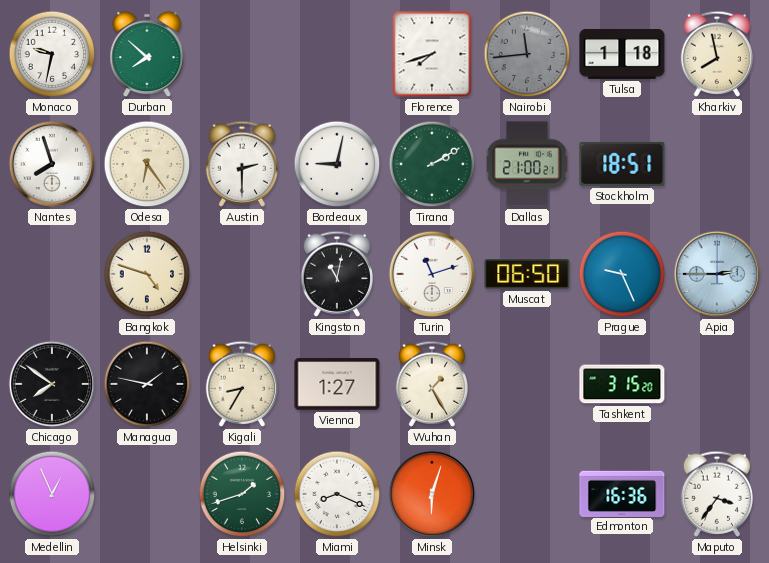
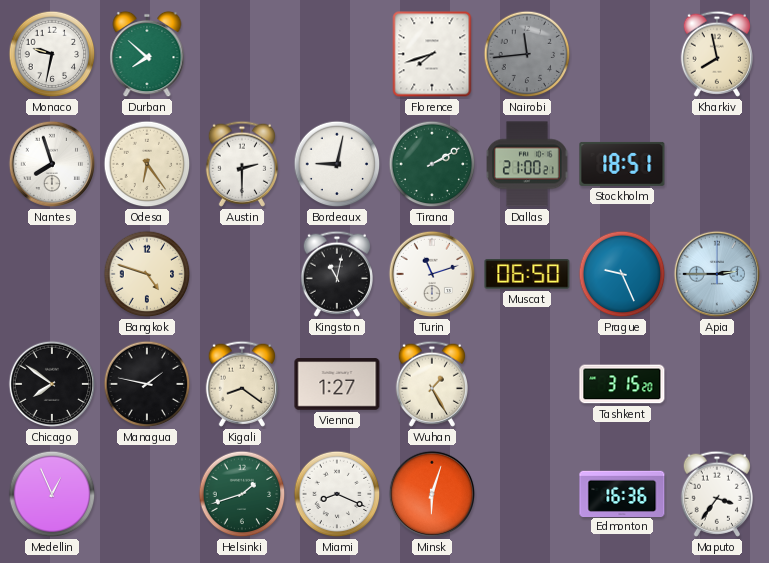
Tulsa: 1:18 -> none
Kigali: 8:35 -> 8:21
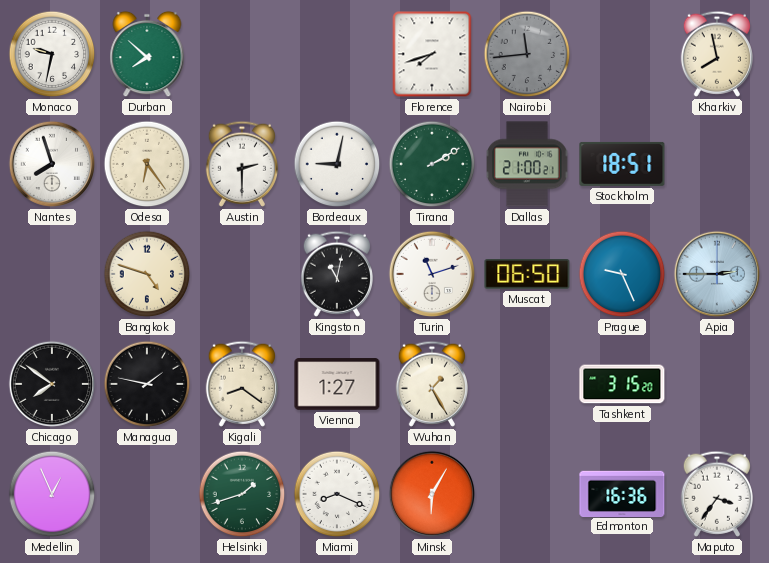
Minsk: 6:03 -> 6:05
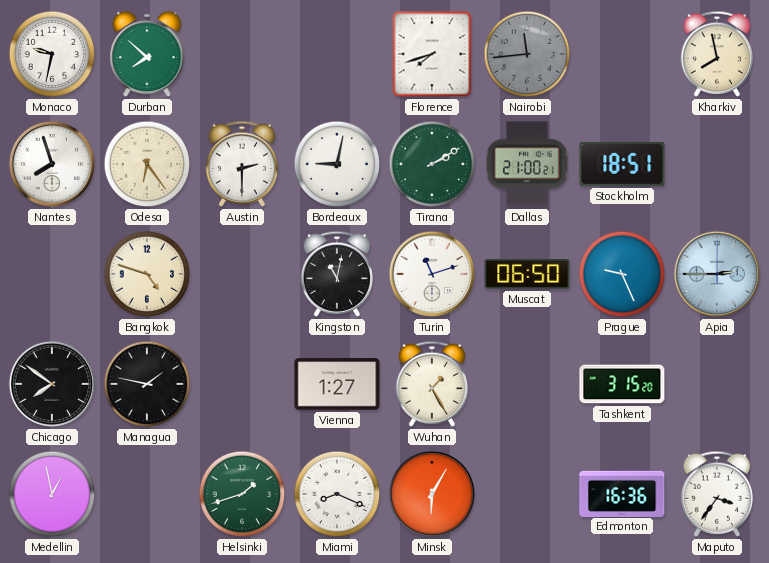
Kigali: 8:21 -> none
Medellin: 12:56 -> 12:58
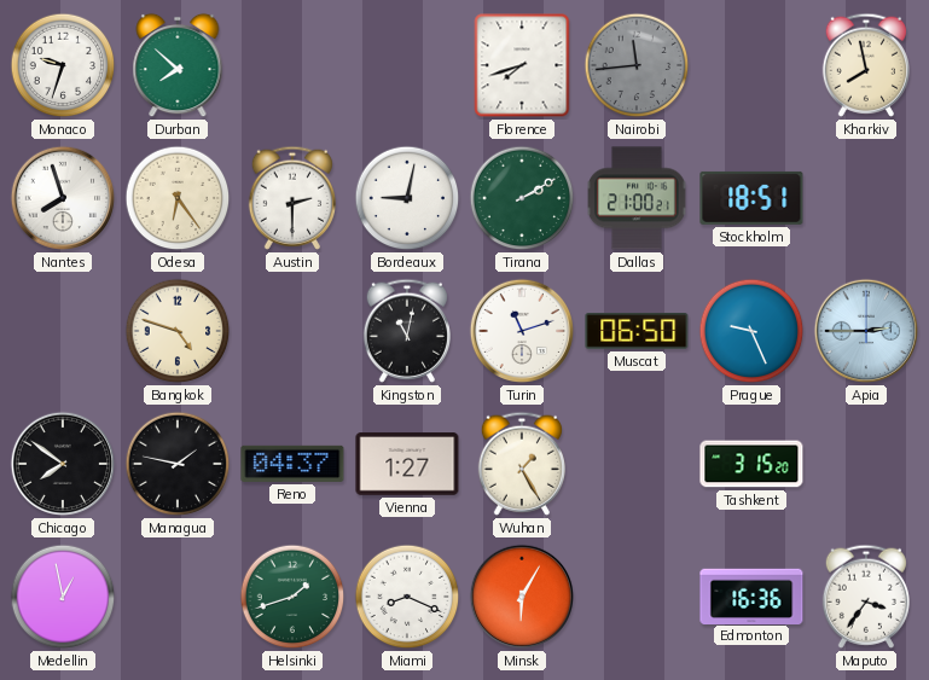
Monaco: 9:32 -> 9:33
Reno: none -> 04:37
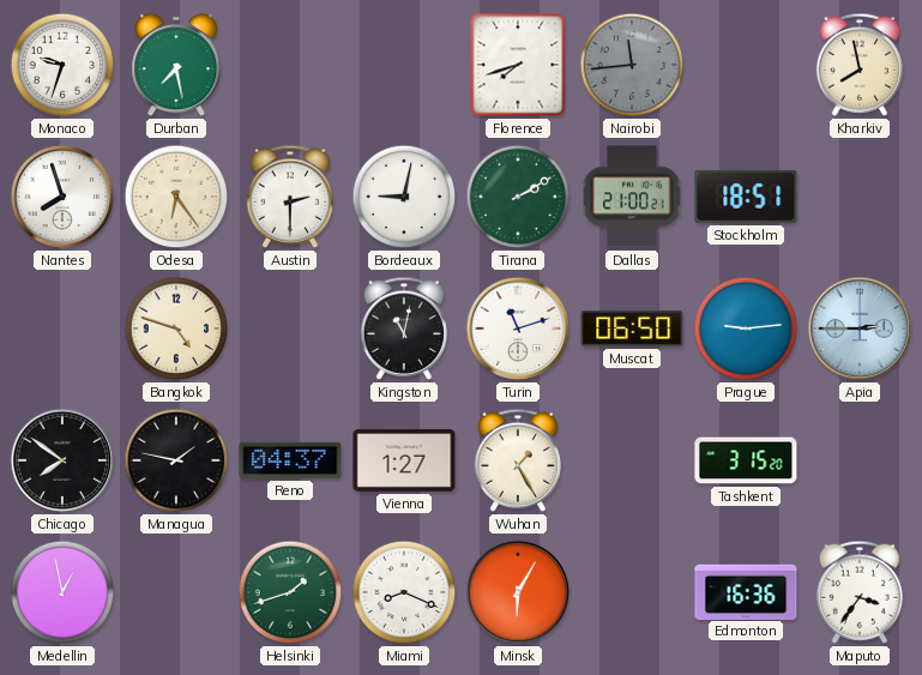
Durban: 7:52 -> 7:28
Prague: 9:26 -> 9:14
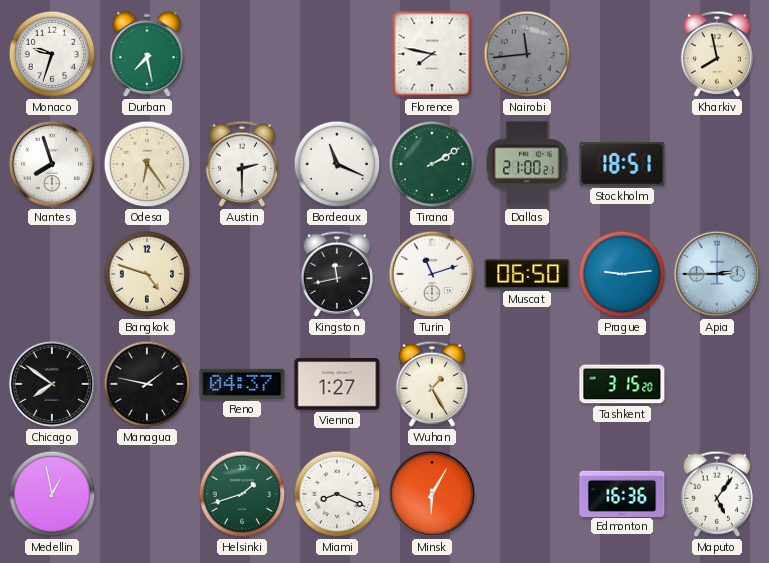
Florence: 7:42 -> 7:47
Bordeaux: 9:02 -> 11:19
Kingston: 11:02 -> 11:43
Maputo: 3:36 -> 5:06
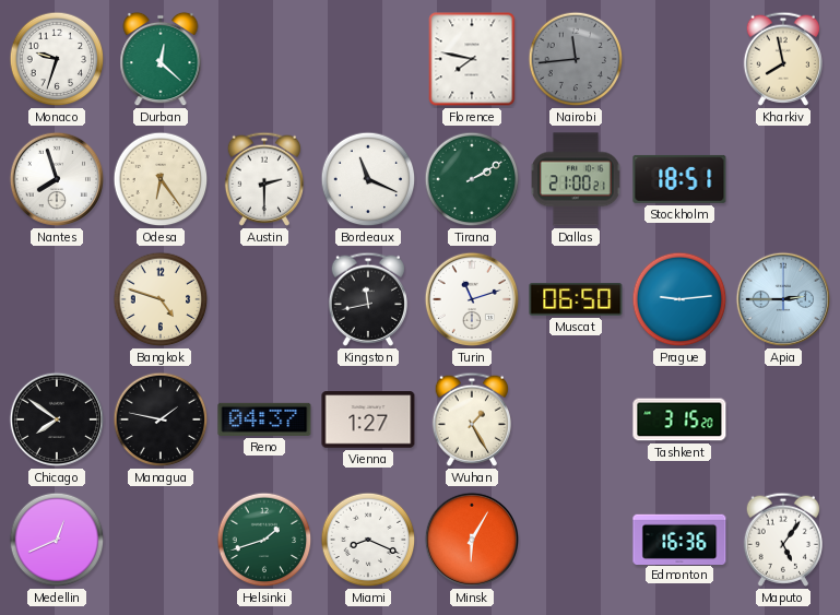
Durban: 7:28 -> 12:22
Medellin: 12:58 -> 12:41
